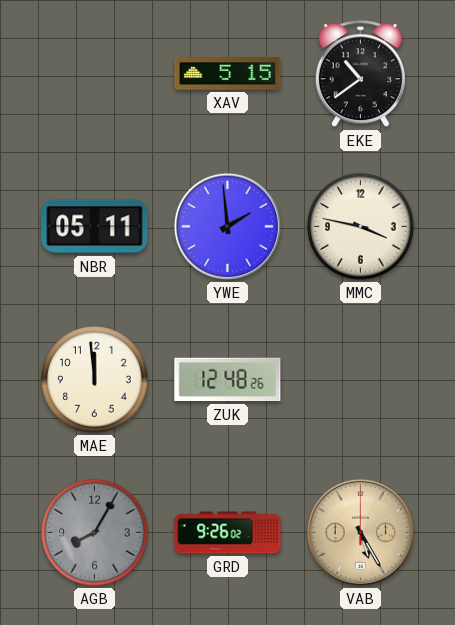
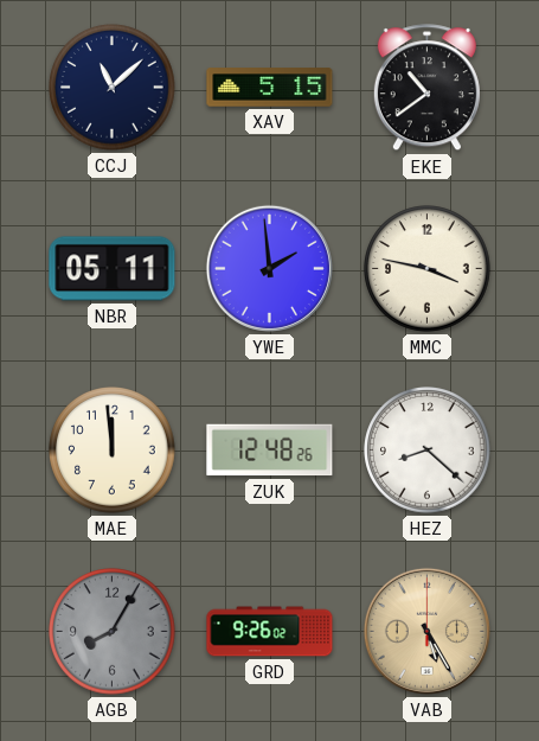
CCJ: none -> 11:08
HEZ: none -> 8:22
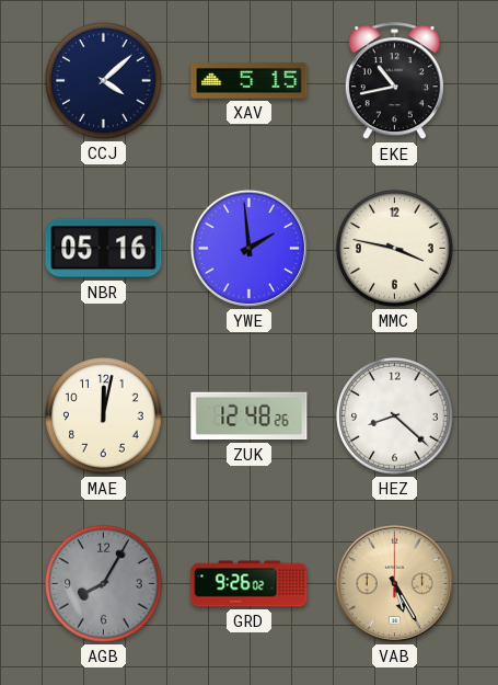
CCJ: 11:08 -> 4:08
EKE: 10:39 -> 10:43
NBR: 05:11 -> 05:16
MAE: 11:59 -> 12:02
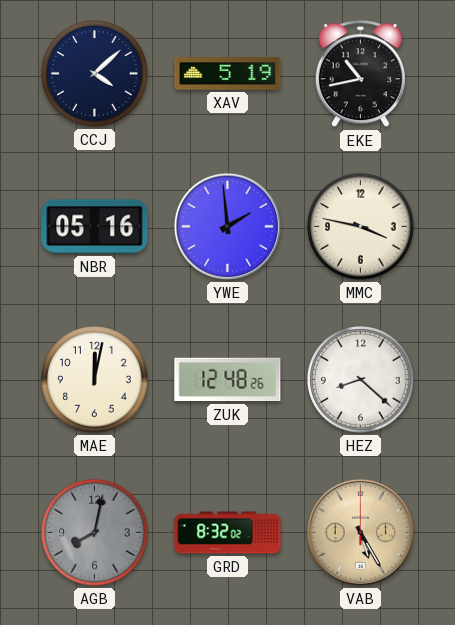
XAV: 5:15 -> 5:19
AGB: 8:05 -> 8:02
GRD: 9:26 -> 8:32
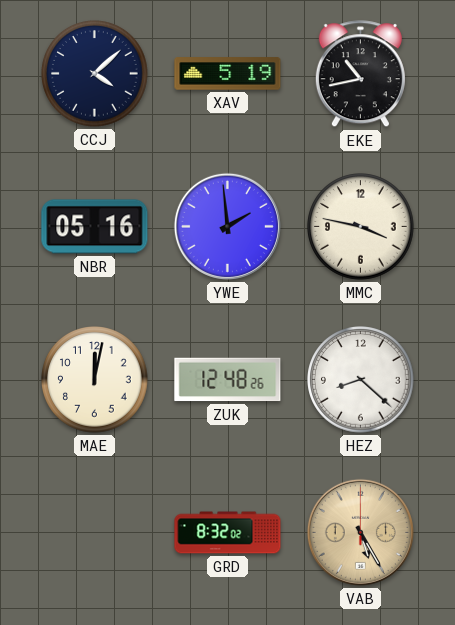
AGB: 8:02 -> none
